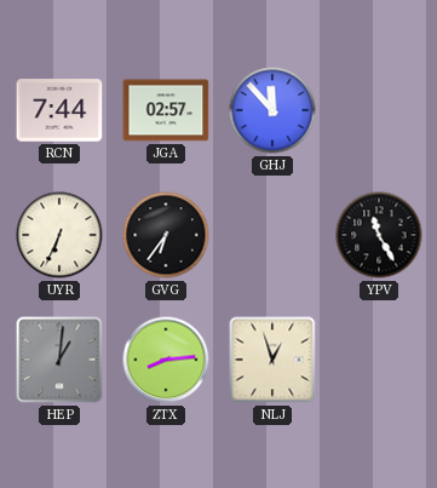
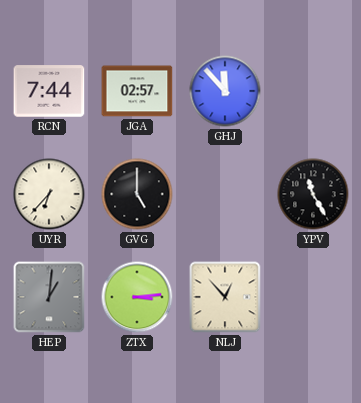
UYR: 6:34 -> 6:37
GVG: 6:36 -> 5:00
ZTX: 8:14 -> 3:14
NLJ: 12:57 -> 12:53
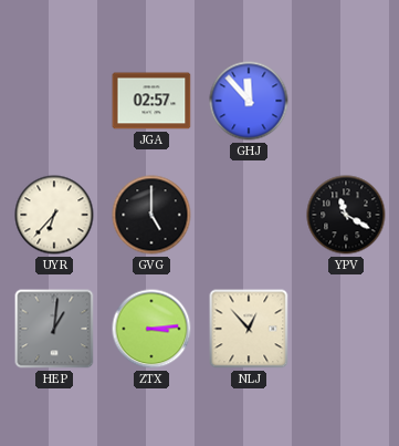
RCN: 7:44 -> none
YPV: 11:25 -> 11:20
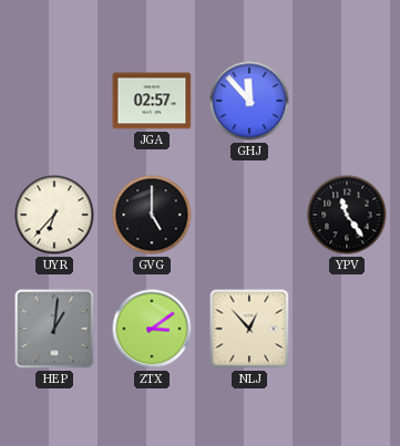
YPV: 11:20 -> 11:24
ZTX: 3:14 -> 3:09
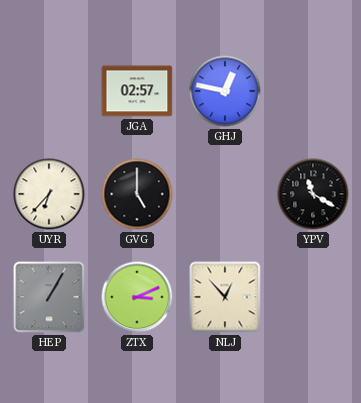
GHJ: 11:53 -> 12:47
YPV: 11:24 -> 11:20
HEP: 1:01 -> 1:05
ZTX: 3:09 -> 3:11
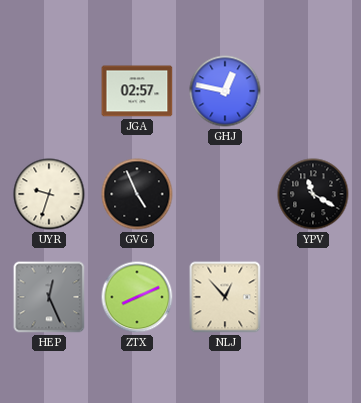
UYR: 6:37 -> 9:33
GVG: 5:00 -> 4:56
HEP: 1:05 -> 12:26
ZTX: 3:11 -> 8:11
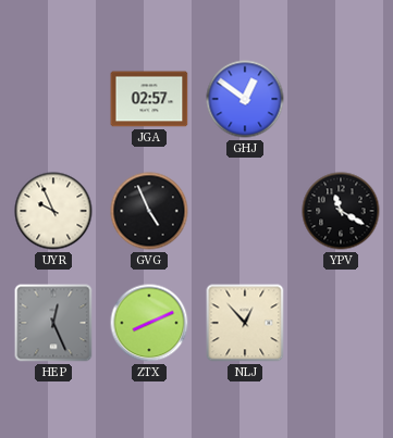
GHJ: 12:47 -> 12:51
UYR: 9:33 -> 9:56
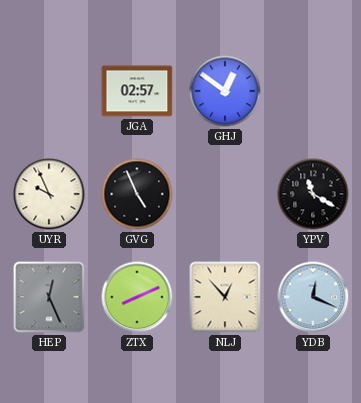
YDB: none -> 12:19
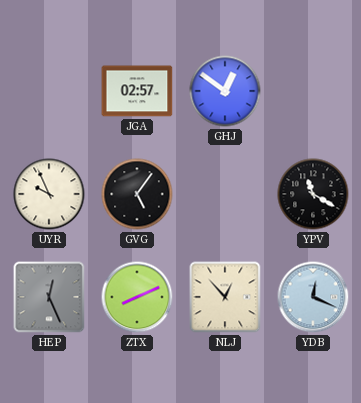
GVG: 4:56 -> 5:06
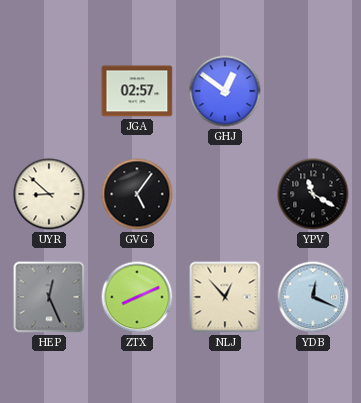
UYR: 9:56 -> 8:52
